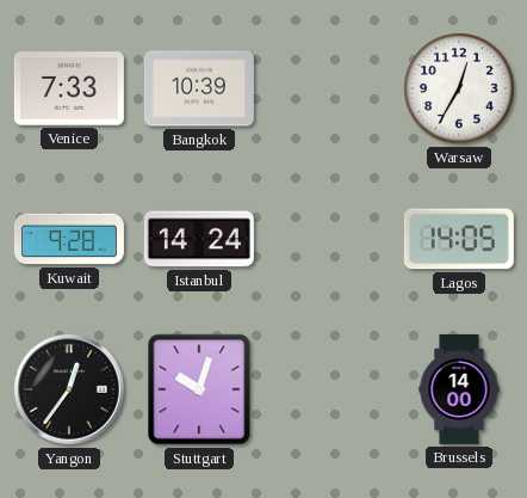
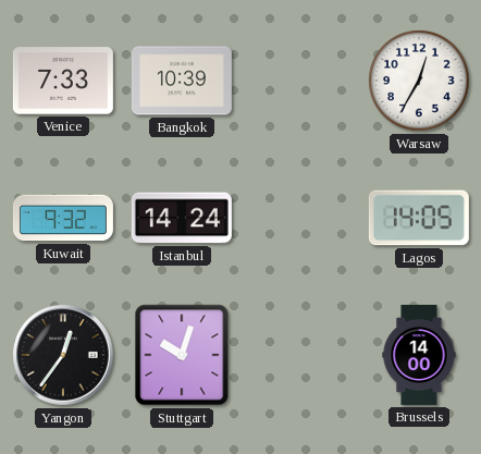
Kuwait: 9:28 -> 9:32
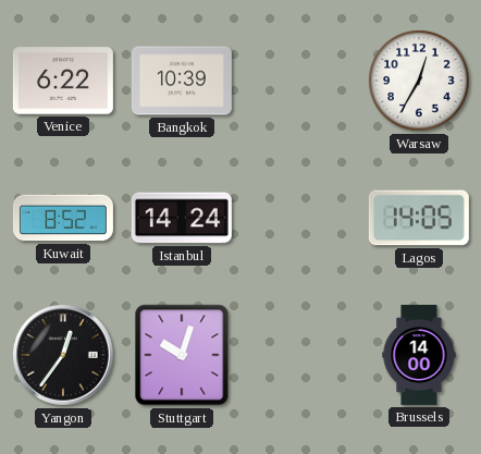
Venice: 7:33 -> 6:22
Kuwait: 9:32 -> 8:52
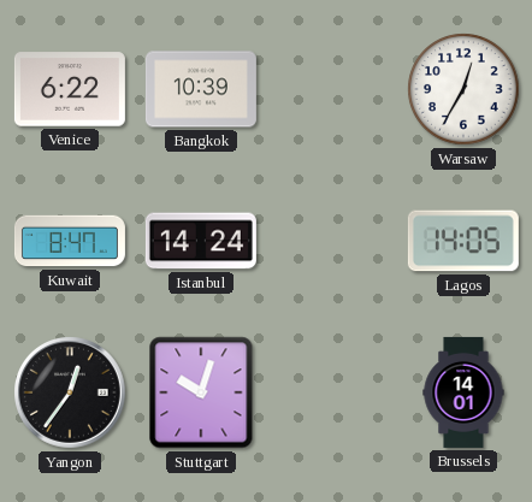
Kuwait: 8:52 -> 8:47
Brussels: 14:00 -> 14:01
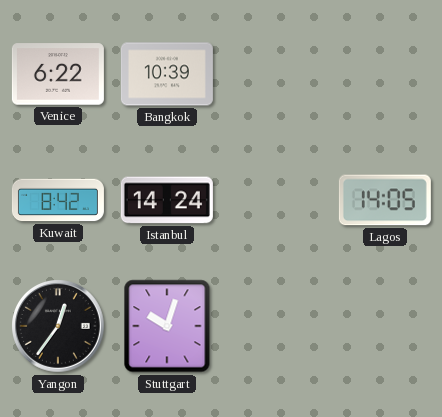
Warsaw: 12:35 -> none
Kuwait: 8:47 -> 8:42
Brussels: 14:01 -> none
